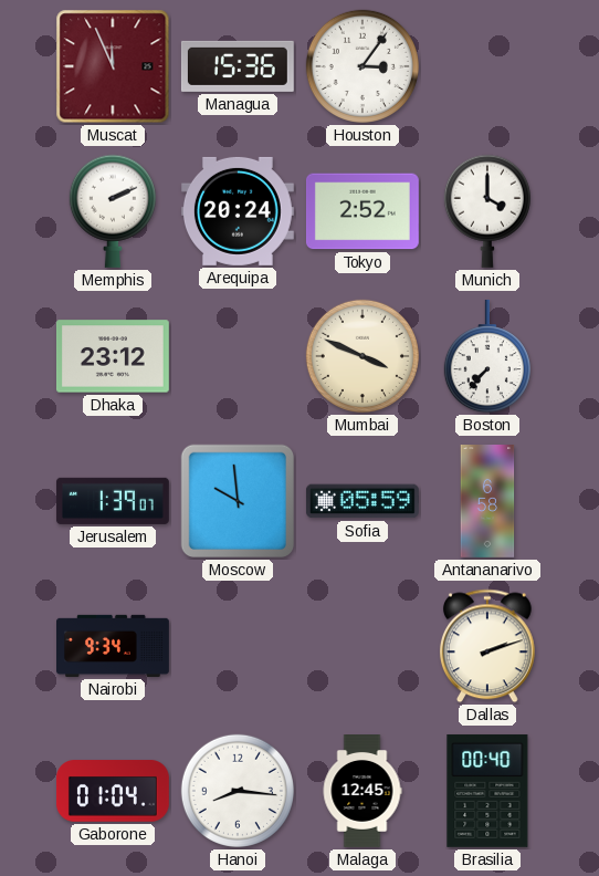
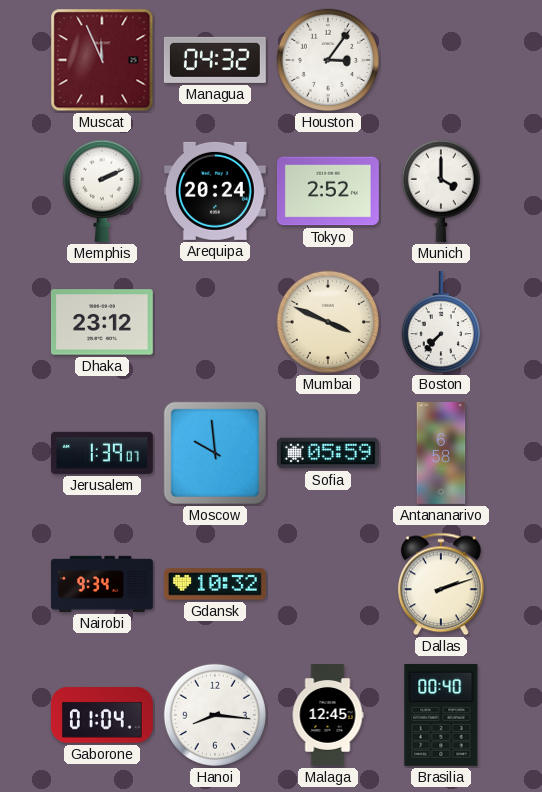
Managua: 15:36 -> 04:32
Gdansk: none -> 10:32
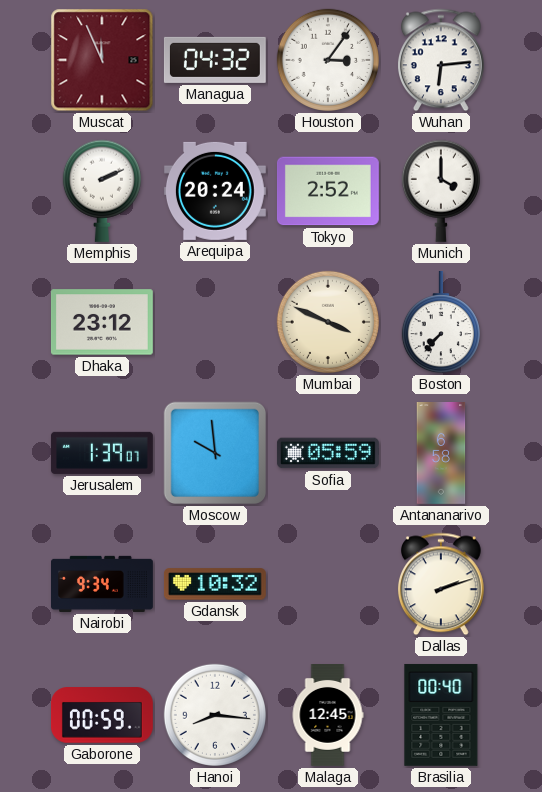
Wuhan: none -> 6:14
Gaborone: 01:04 -> 00:59
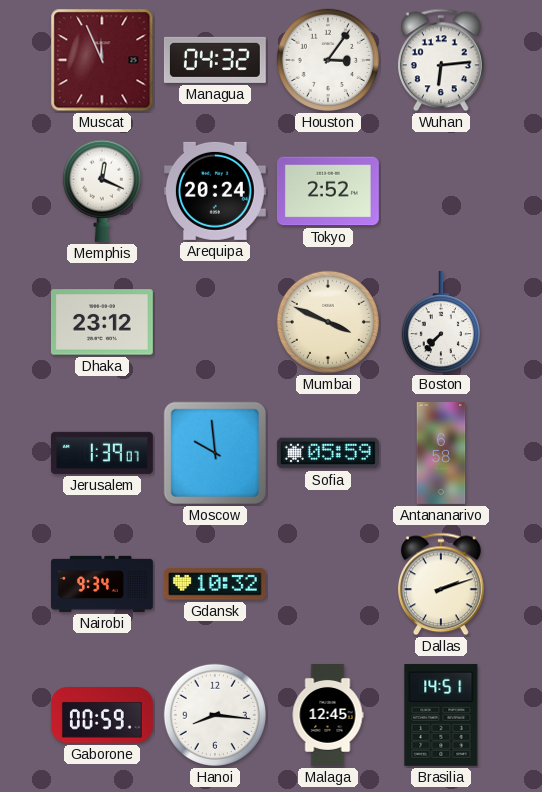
Memphis: 2:11 -> 12:19
Munich: 4:00 -> none
Brasilia: 00:40 -> 14:51
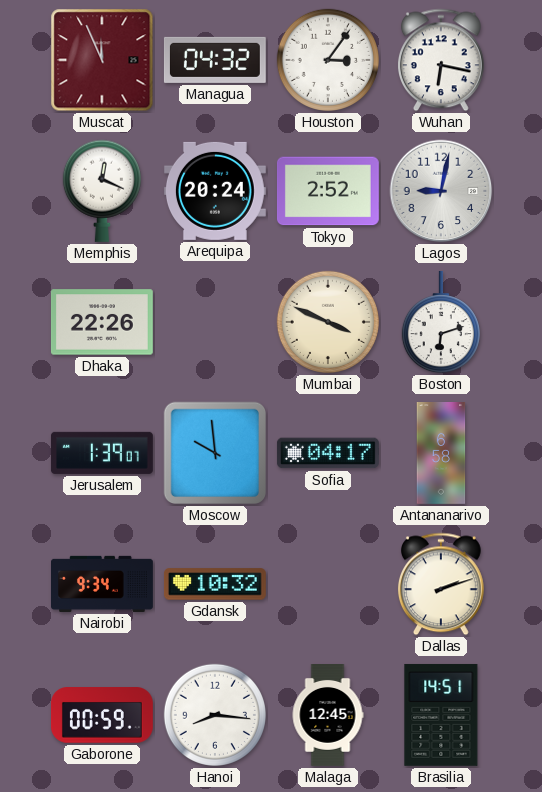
Wuhan: 6:14 -> 6:17
Lagos: none -> 9:02
Dhaka: 23:12 -> 22:26
Boston: 7:37 -> 6:12
Sofia: 05:59 -> 04:17
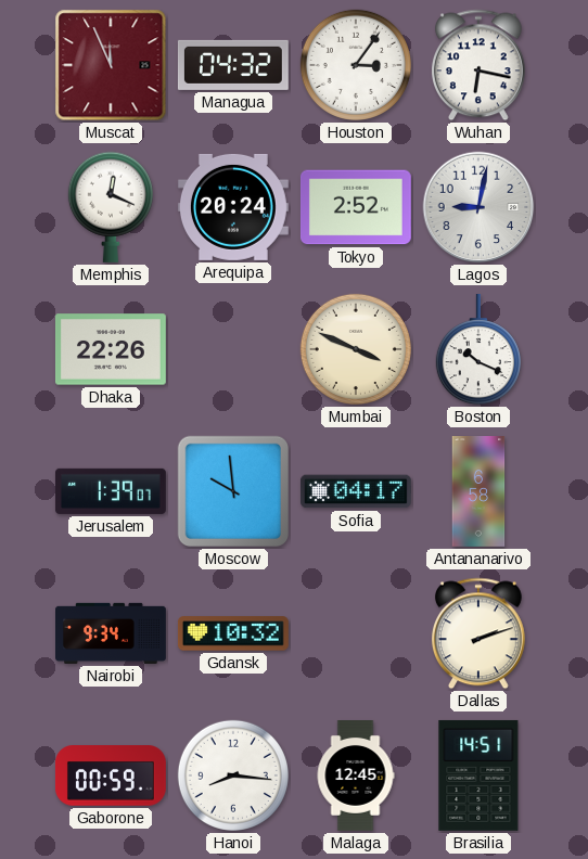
Boston: 6:12 -> 10:19
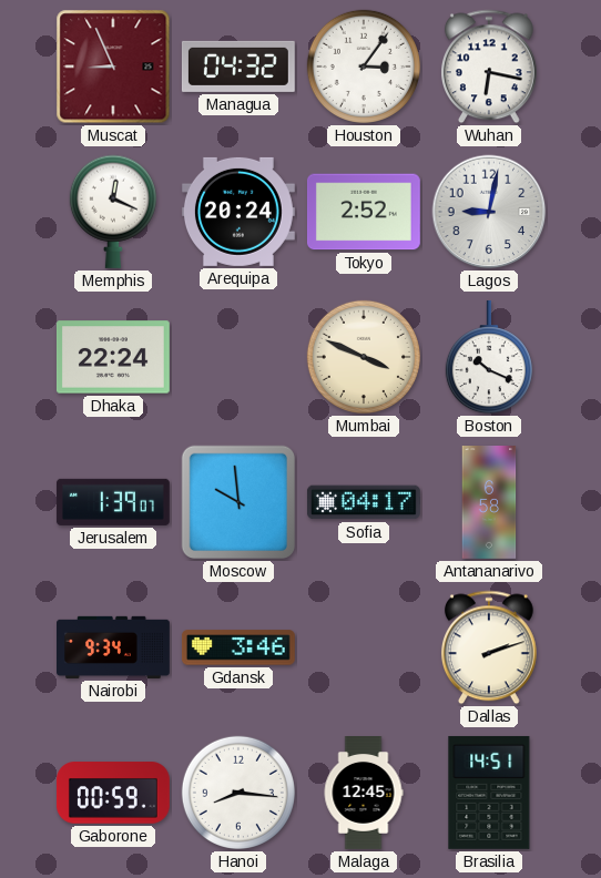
Muscat: 11:56 -> 8:56
Dhaka: 22:26 -> 22:24
Gdansk: 10:32 -> 3:46
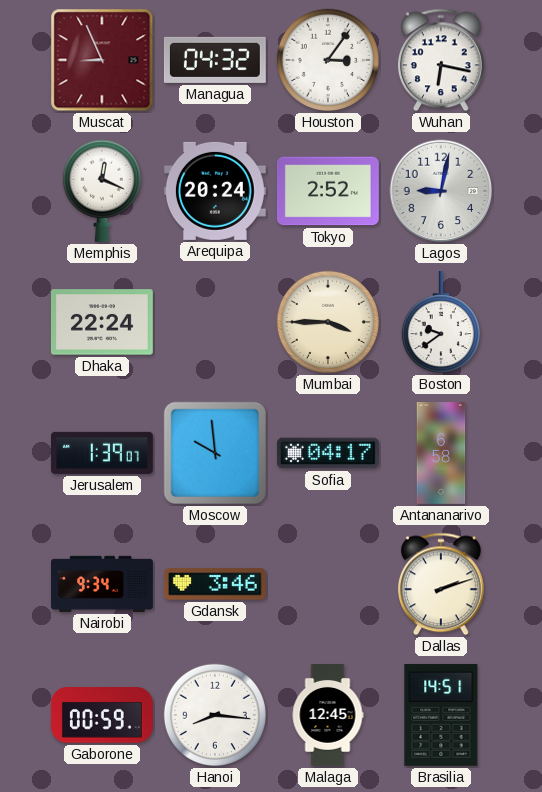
Mumbai: 3:49 -> 3:45
Boston: 10:19 -> 9:39
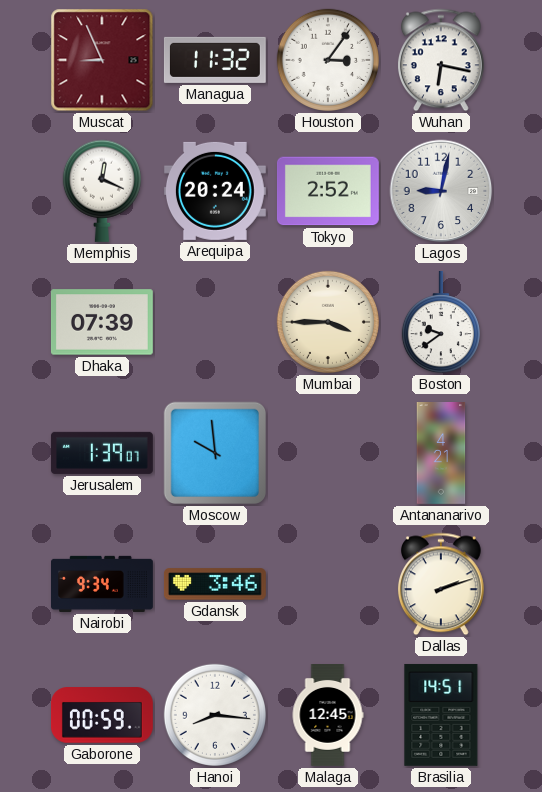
Managua: 04:32 -> 11:32
Dhaka: 22:24 -> 07:39
Sofia: 04:17 -> none
Antananarivo: 6:58 -> 4:21
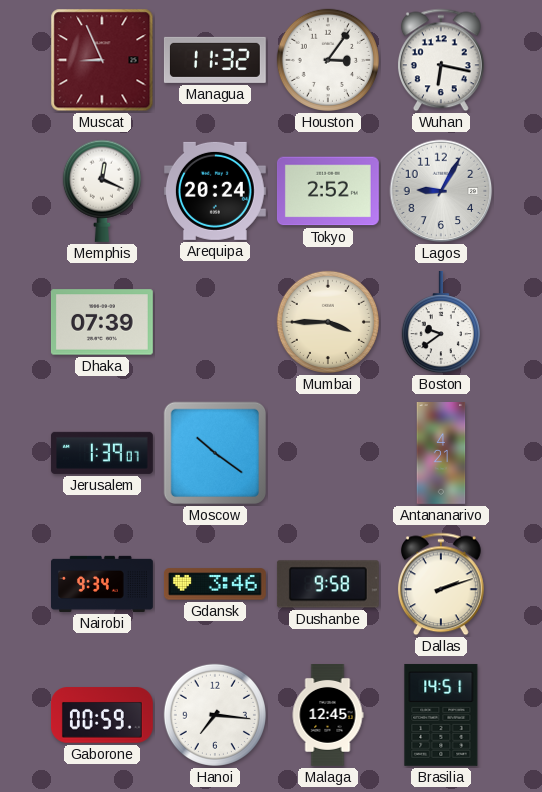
Lagos: 9:02 -> 9:05
Moscow: 9:59 -> 10:21
Dushanbe: none -> 9:58
Hanoi: 8:16 -> 7:16
